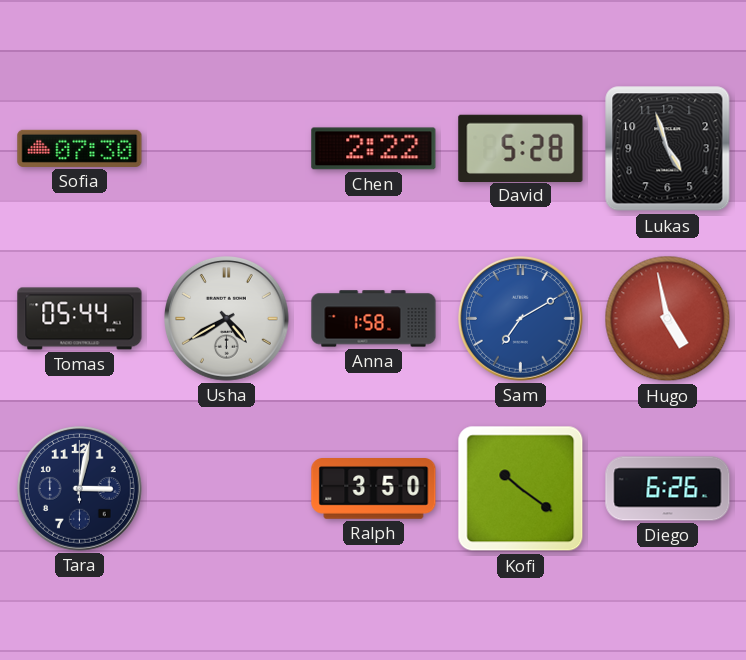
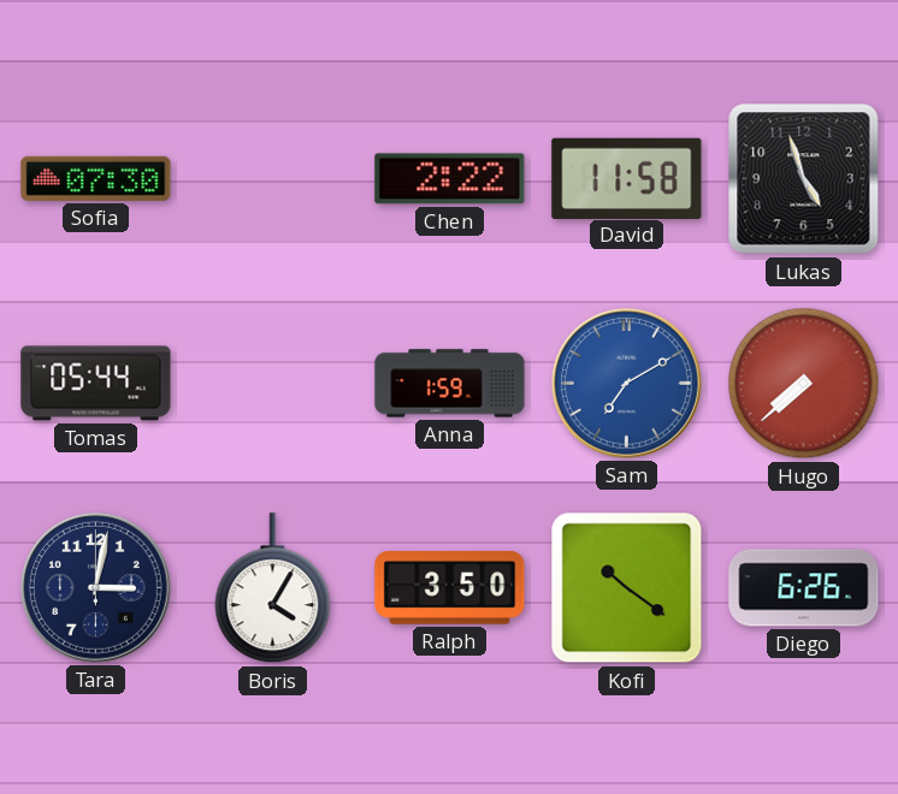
David: 5:28 -> 11:58
Usha: 4:40 -> none
Anna: 1:58 -> 1:59
Hugo: 4:58 -> 7:38
Boris: none -> 4:05
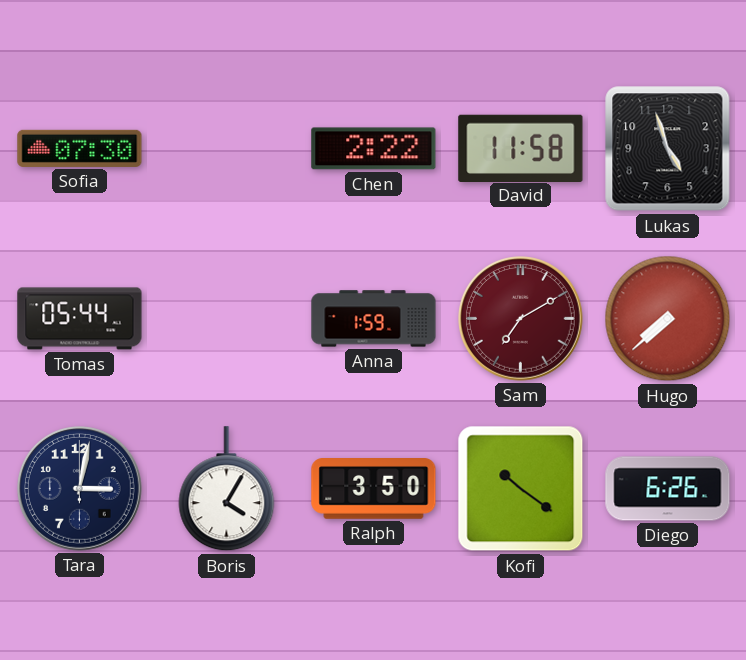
Sam dial: blue -> burgundy
